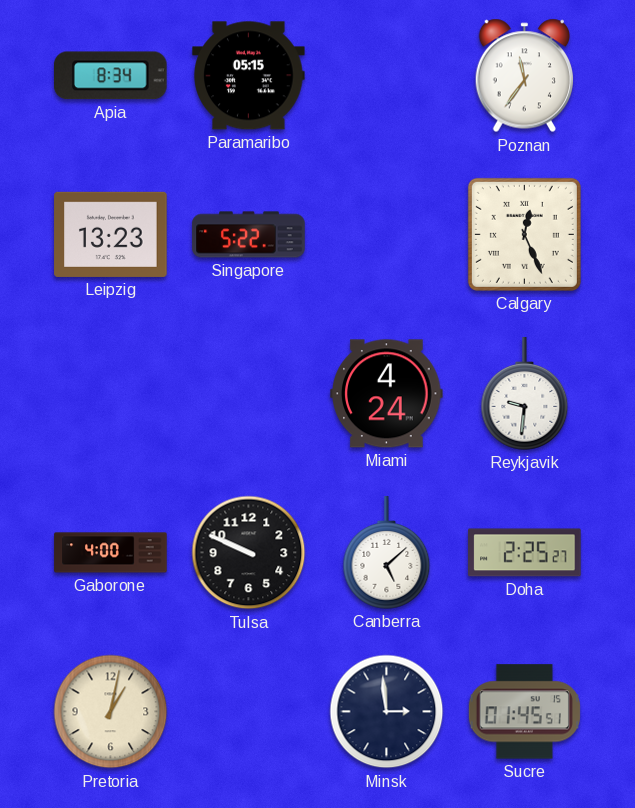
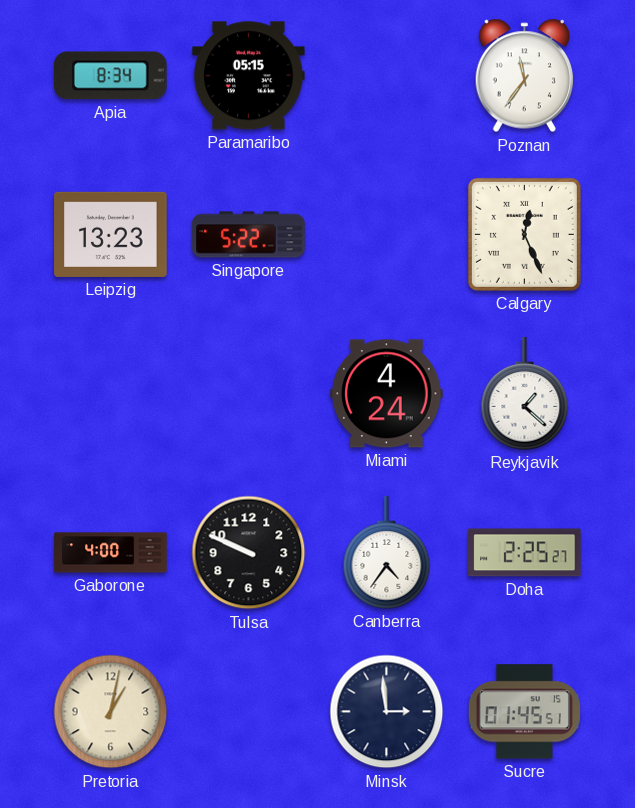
Reykjavik: 9:31 -> 1:22
Canberra: 5:08 -> 4:36
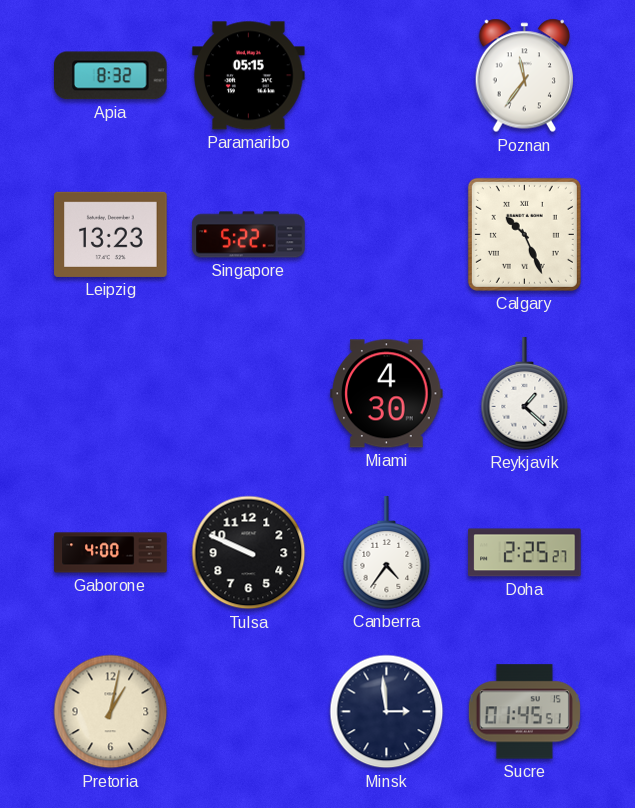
Apia: 8:34 -> 8:32
Calgary: 12:26 -> 10:26
Miami: 4:24 -> 4:30
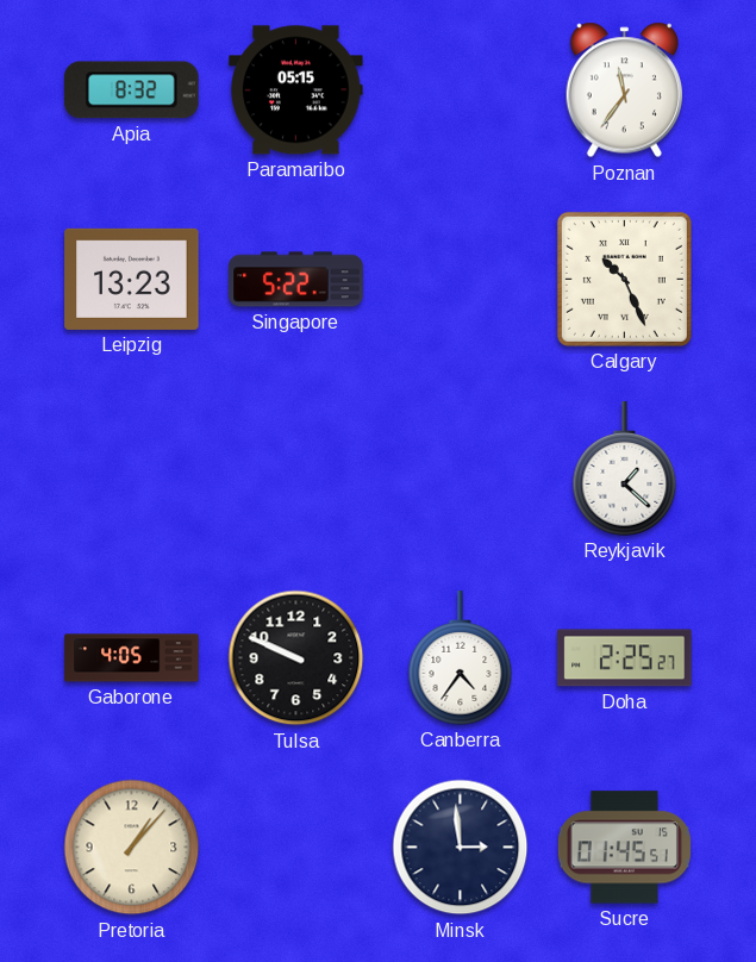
Miami: 4:30 -> none
Gaborone: 4:00 -> 4:05
Pretoria: 1:02 -> 1:07
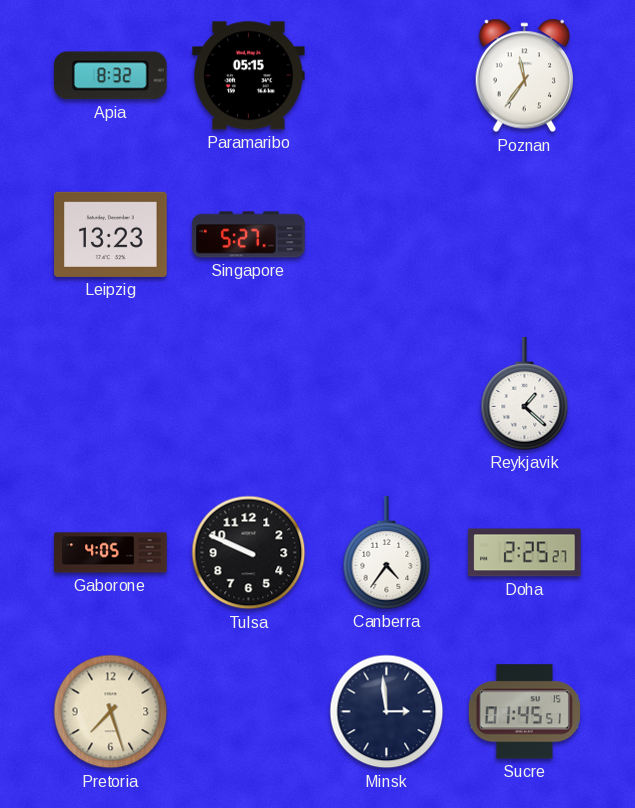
Singapore: 5:22 -> 5:27
Calgary: 10:26 -> none
Pretoria: 1:07 -> 7:27
